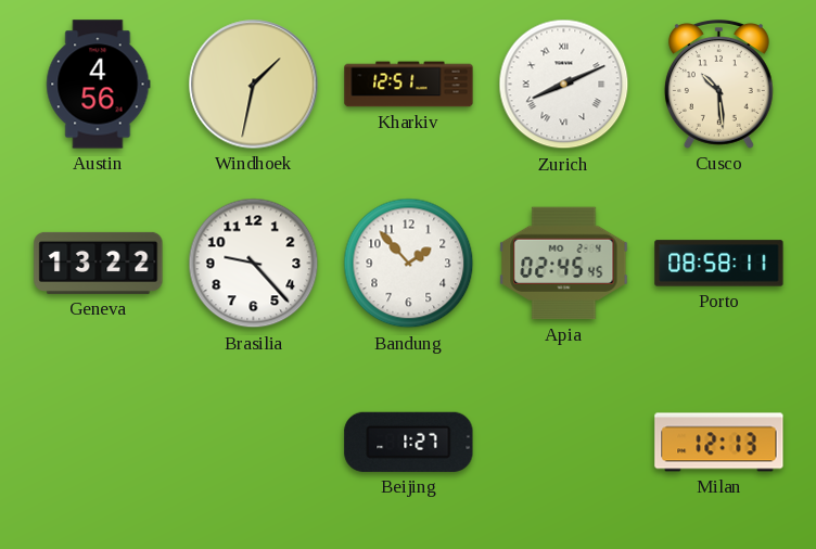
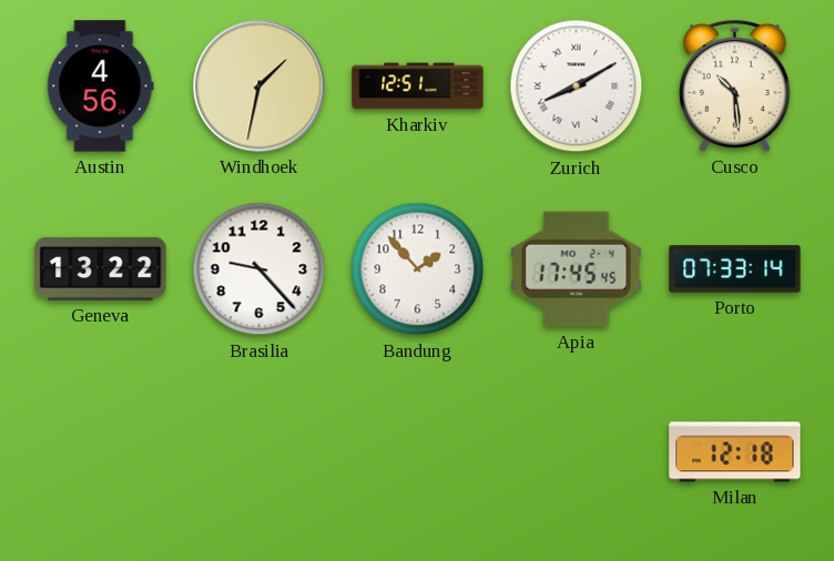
Zurich: 8:11 -> 8:10
Apia: 02:45 -> 17:45
Porto: 08:58 -> 07:33
Beijing: 1:27 -> none
Milan: 12:13 -> 12:18
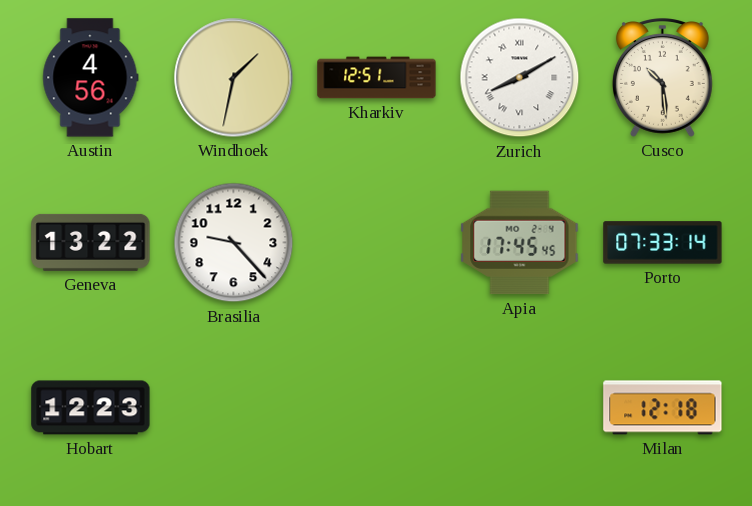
Bandung: 1:53 -> none
Hobart: none -> 12:23
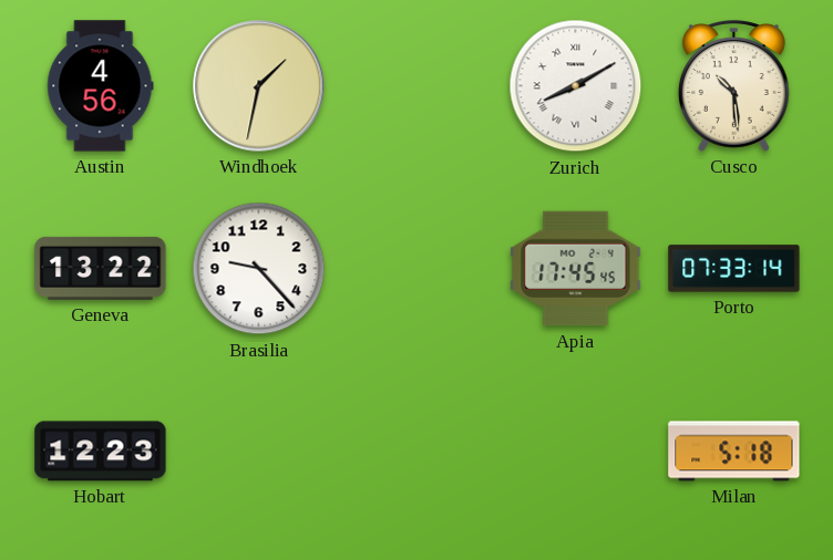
Kharkiv: 12:51 -> none
Milan: 12:18 -> 5:18
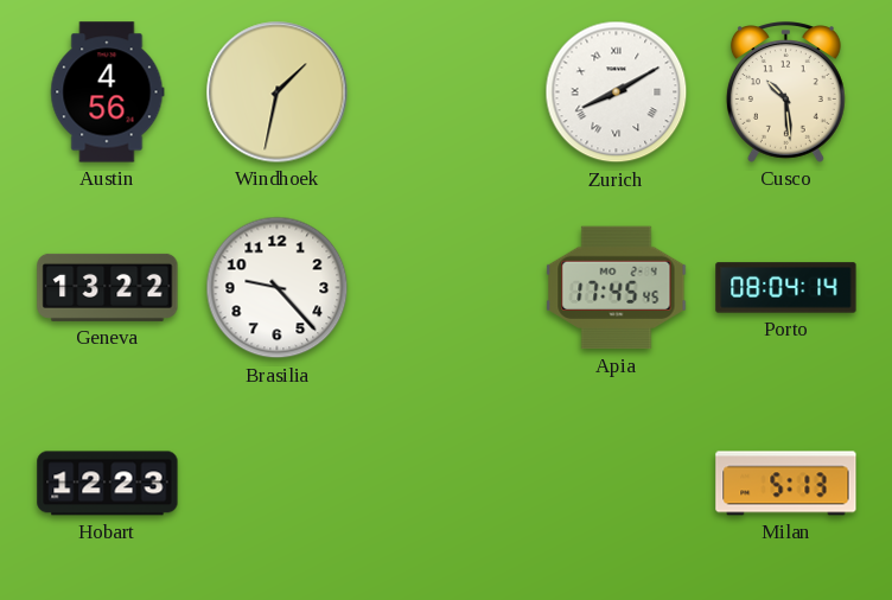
Porto: 07:33 -> 08:04
Milan: 5:18 -> 5:13
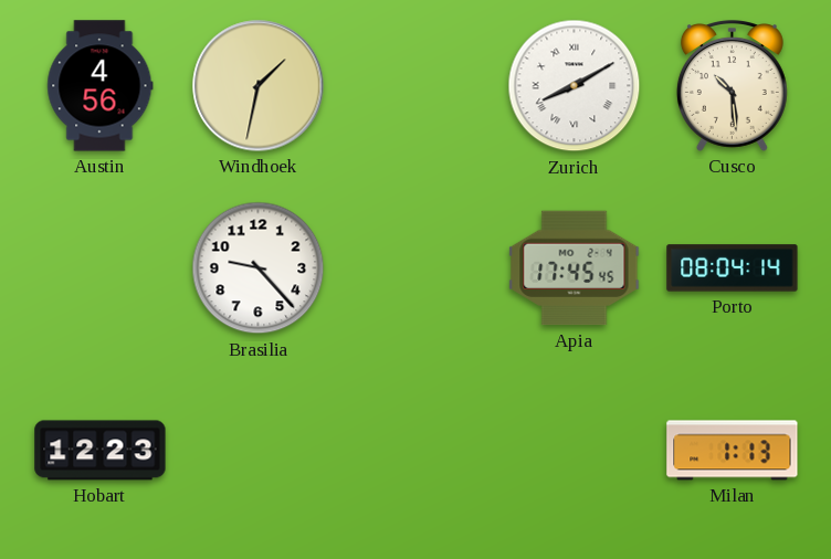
Geneva: 13:22 -> none
Milan: 5:13 -> 1:13
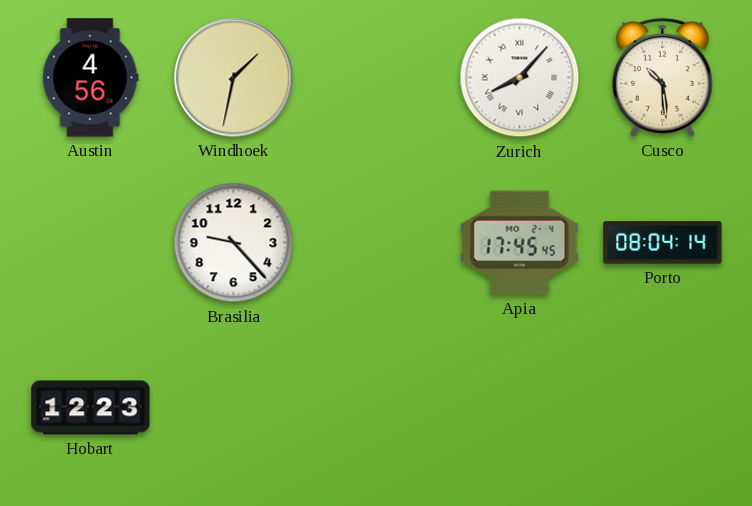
Zurich: 8:10 -> 8:07
Milan: 1:13 -> none
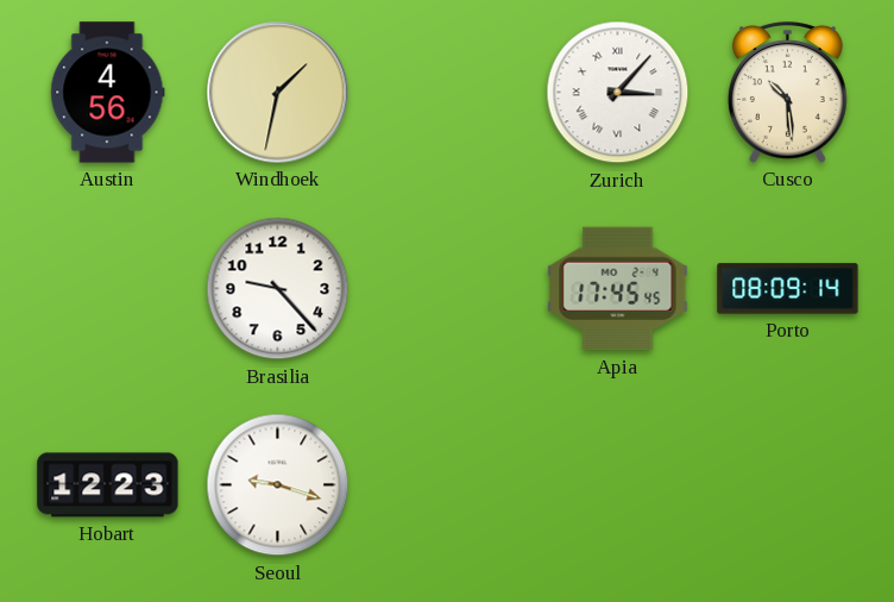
Zurich: 8:07 -> 3:07
Porto: 08:04 -> 08:09
Seoul: none -> 9:18
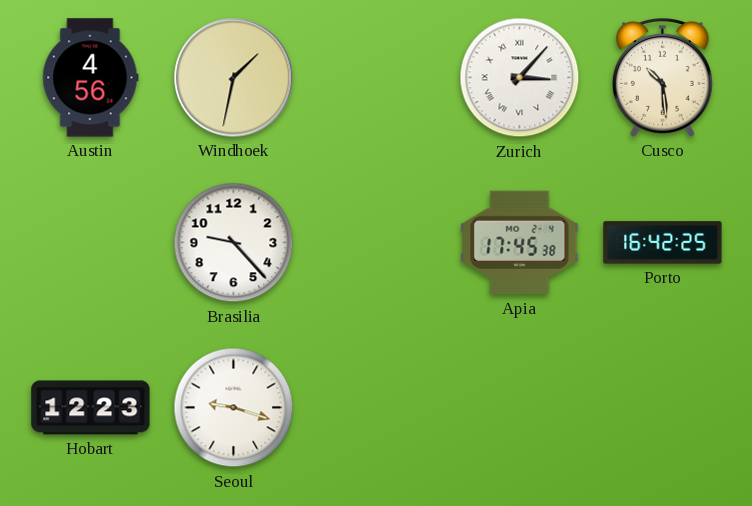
Apia: 17:45:45 -> 17:45:38
Porto: 08:09 -> 16:42
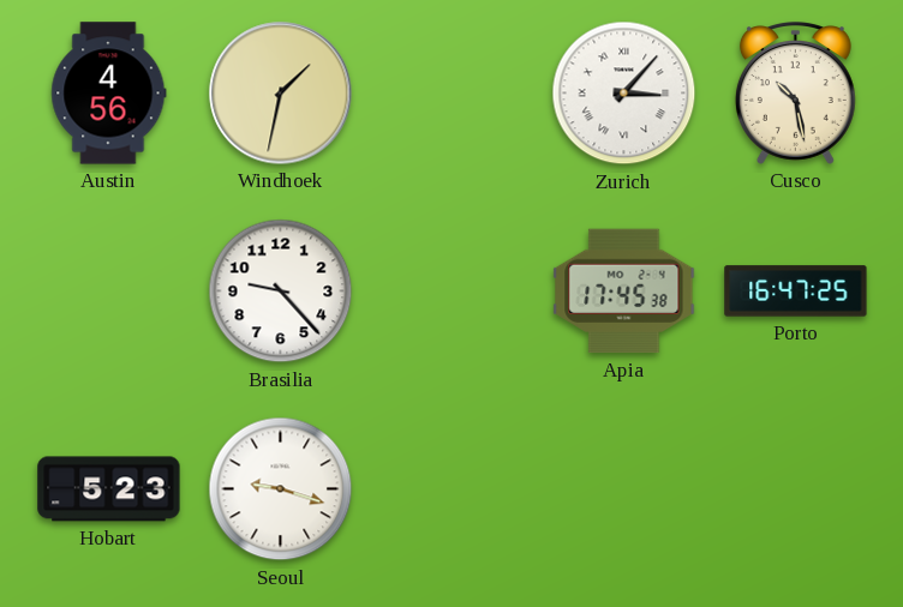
Cusco: 10:29 -> 10:28
Porto: 16:42 -> 16:47
Hobart: 12:23 -> 5:23
